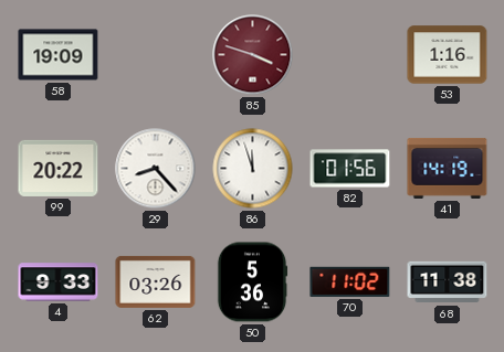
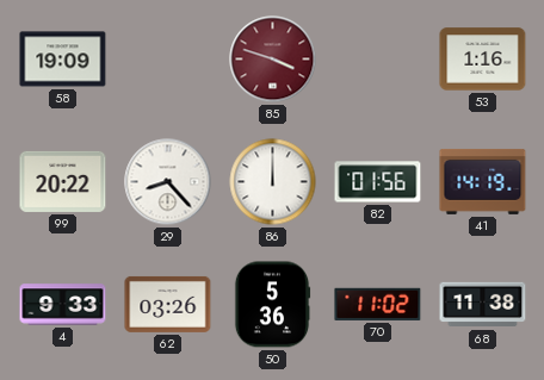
86: 11:57 -> 12:00
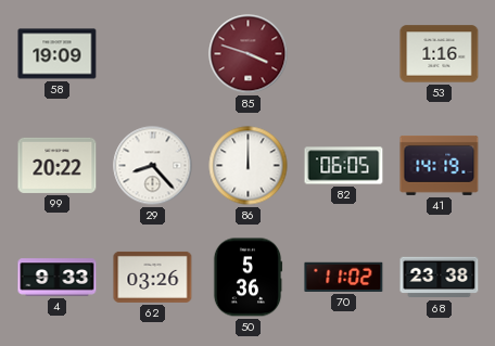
82: 01:56 -> 06:05
68: 11:38 -> 23:38
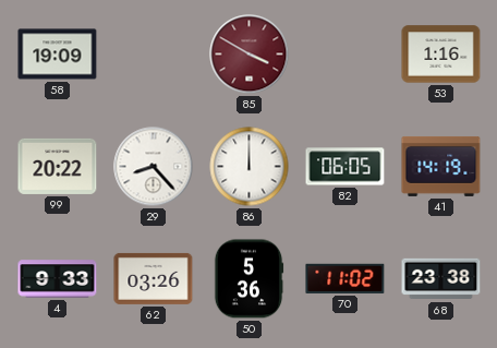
85: 3:48 -> 3:50
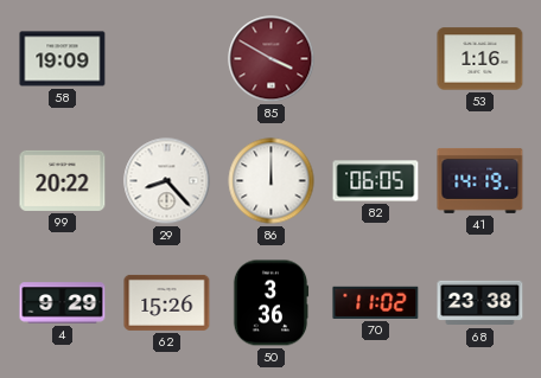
4: 9:33 -> 9:29
62: 03:26 -> 15:26
50: 5:36 -> 3:36
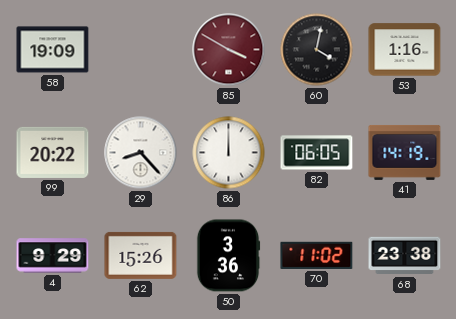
60: none -> 4:02
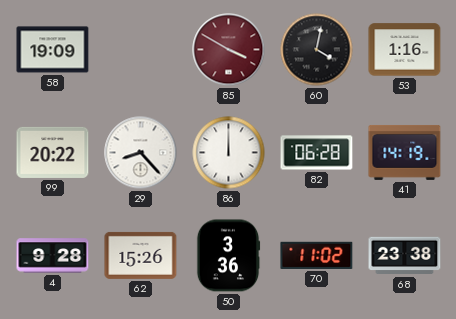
82: 06:05 -> 06:28
4: 9:29 -> 9:28
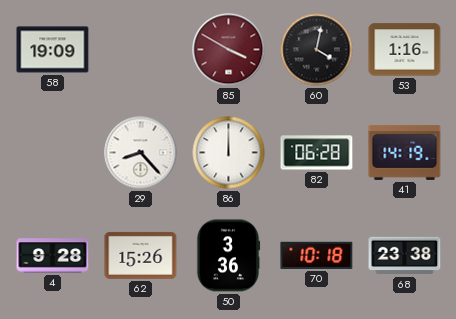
99: 20:22 -> none
70: 11:02 -> 10:18
